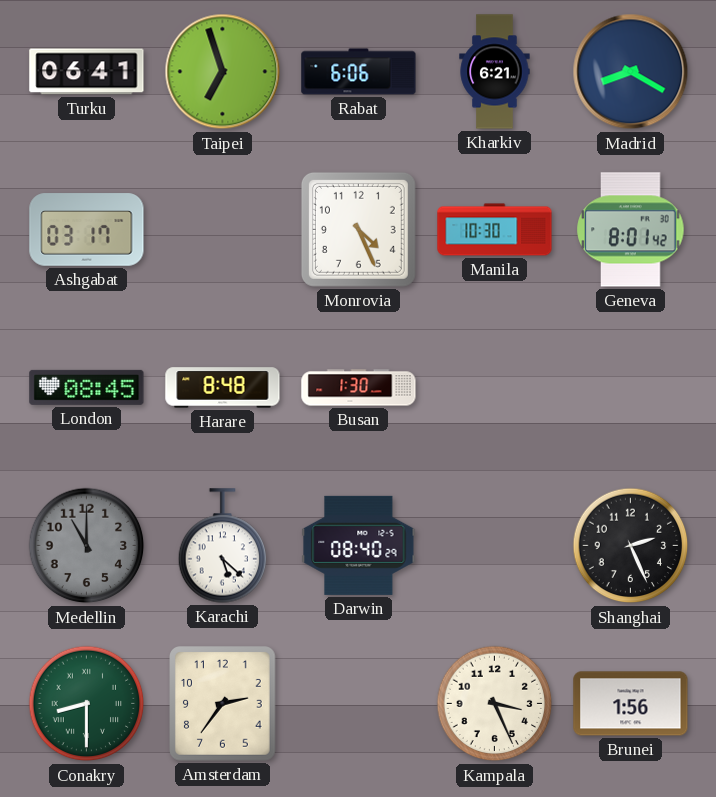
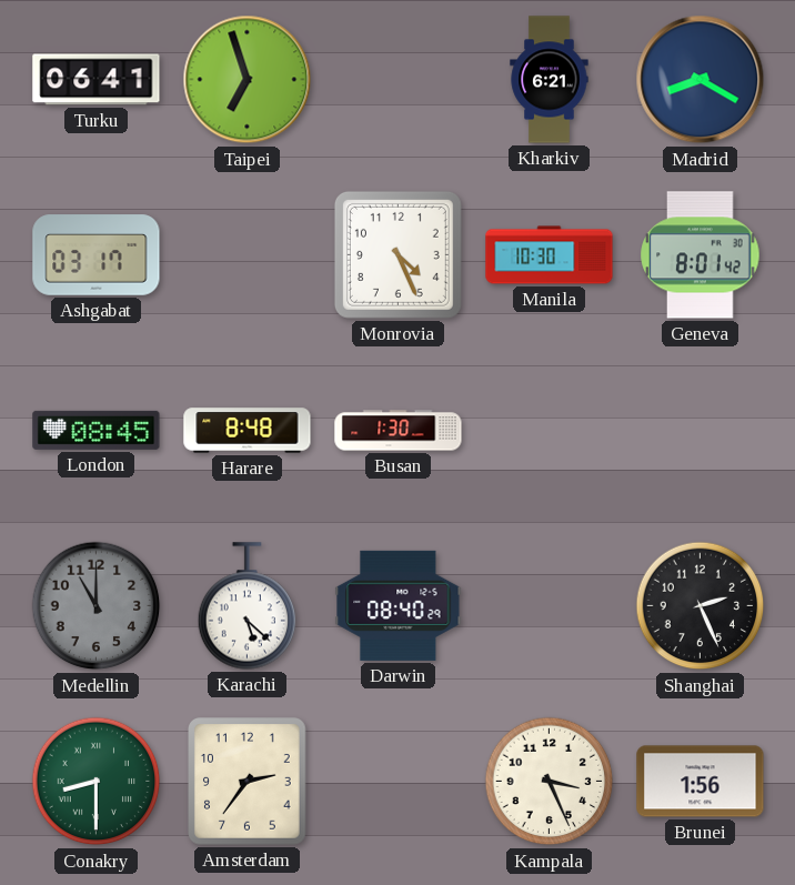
Rabat: 6:06 -> none
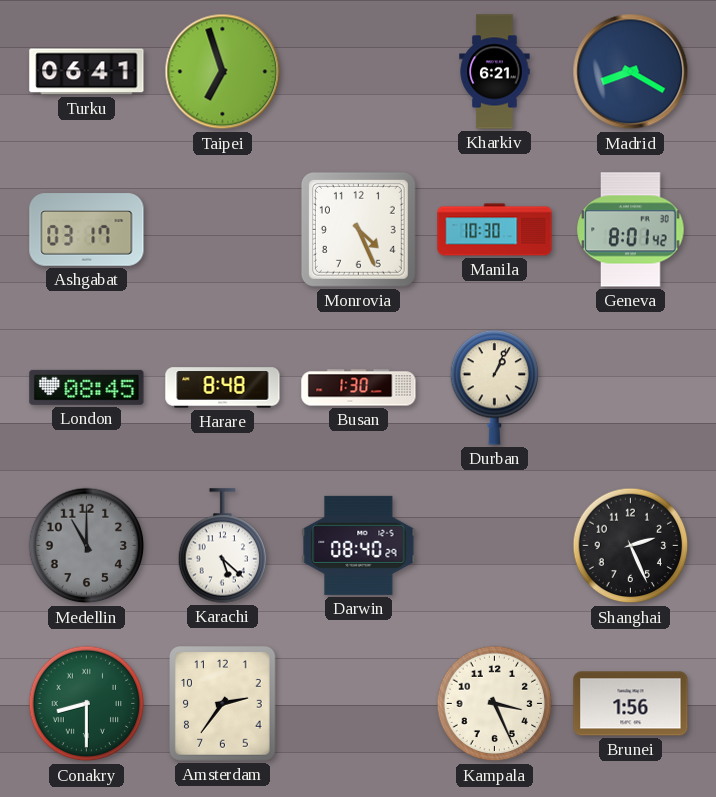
Durban: none -> 1:04
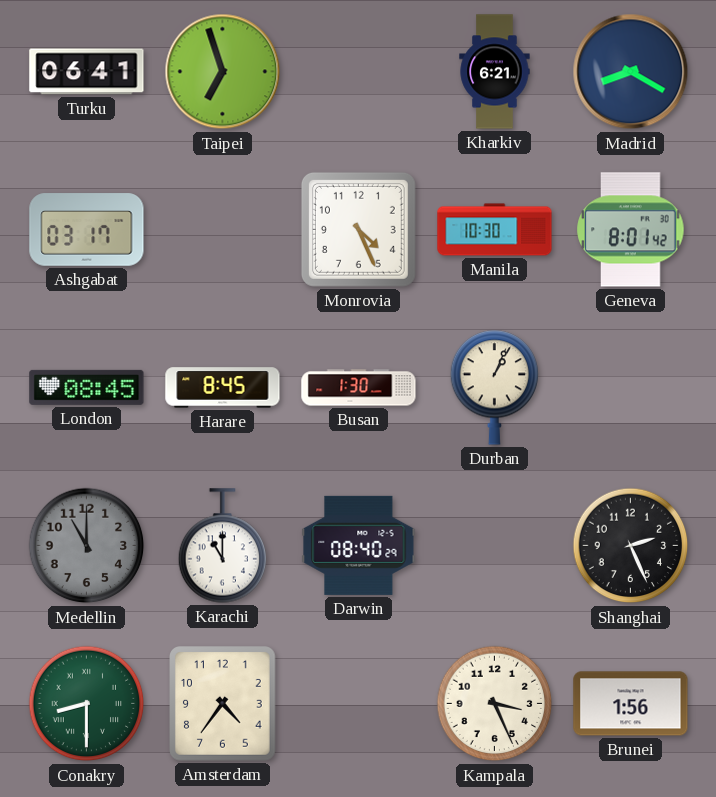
Harare: 8:48 -> 8:45
Karachi: 5:22 -> 11:00
Amsterdam: 2:36 -> 4:36
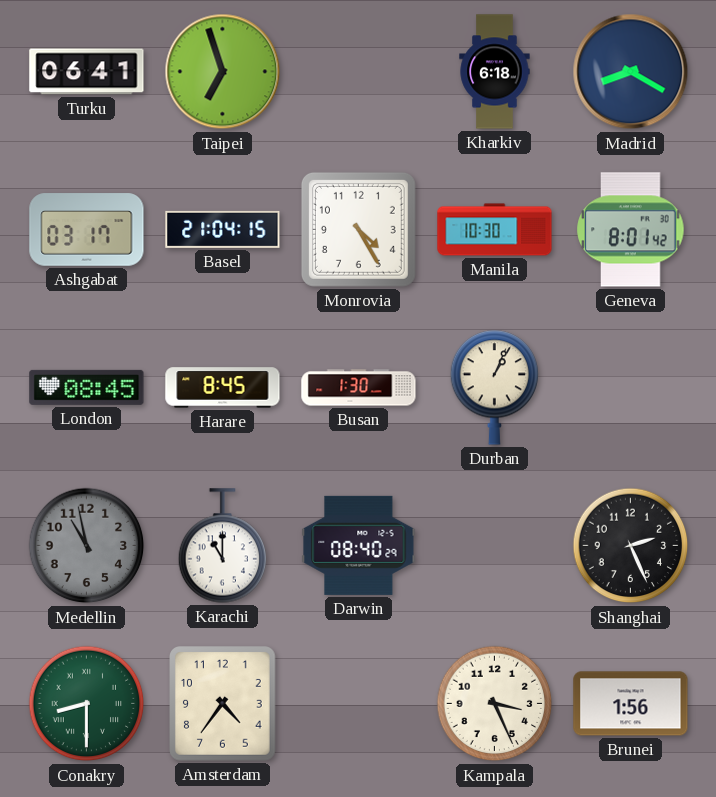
Kharkiv: 6:21 -> 6:18
Basel: none -> 21:04
Monrovia: 4:26 -> 4:25
Medellin: 11:00 -> 10:58
